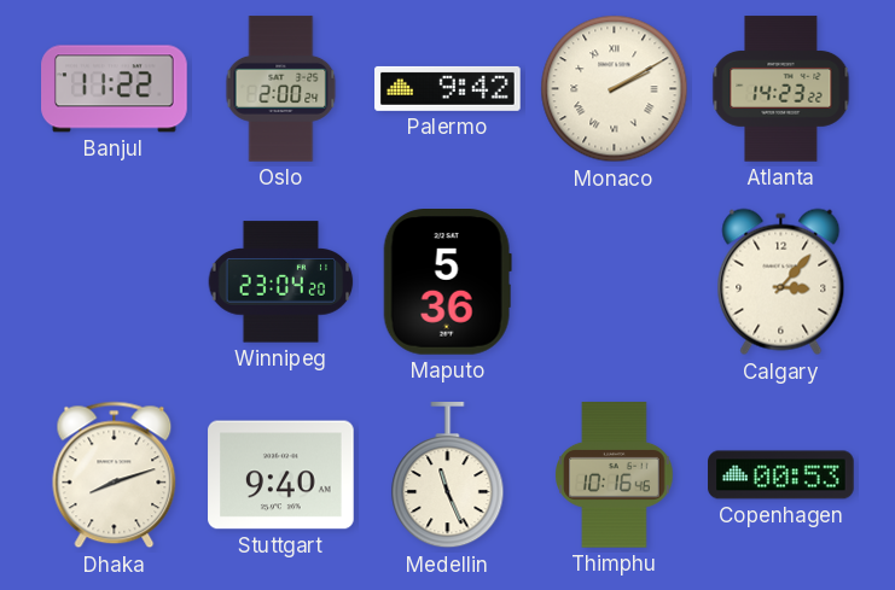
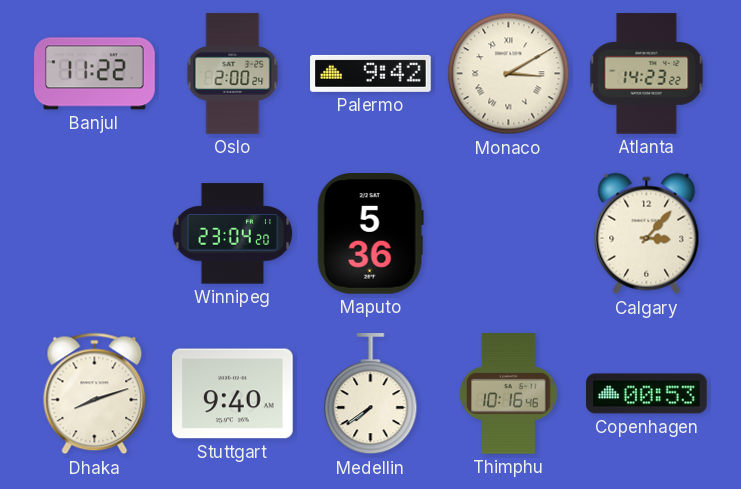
Monaco: 2:10 -> 3:10
Medellin: 11:26 -> 7:39
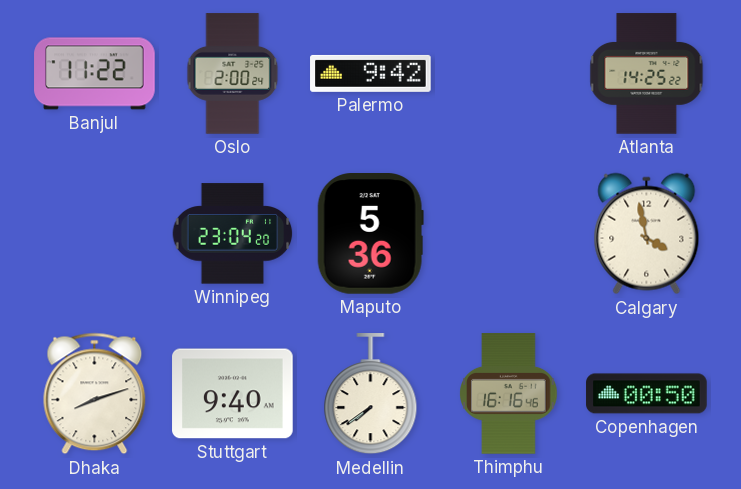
Monaco: 3:10 -> none
Atlanta: 14:23 -> 14:25
Calgary: 3:07 -> 3:58
Thimphu: 10:16 -> 16:16
Copenhagen: 00:53 -> 00:50
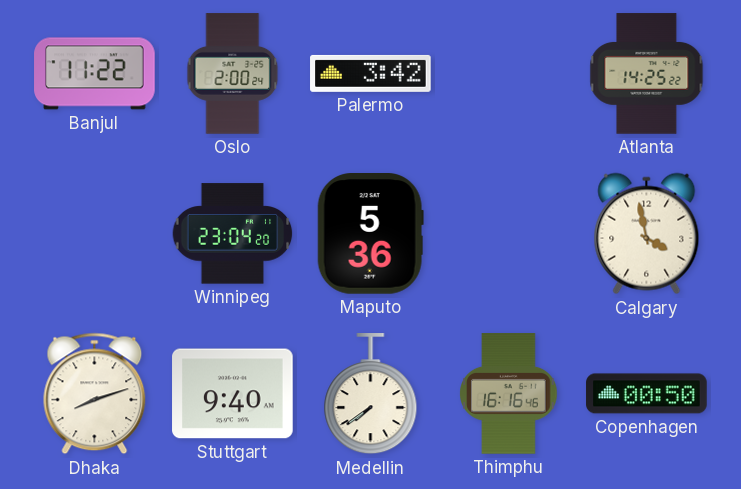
Palermo: 9:42 -> 3:42
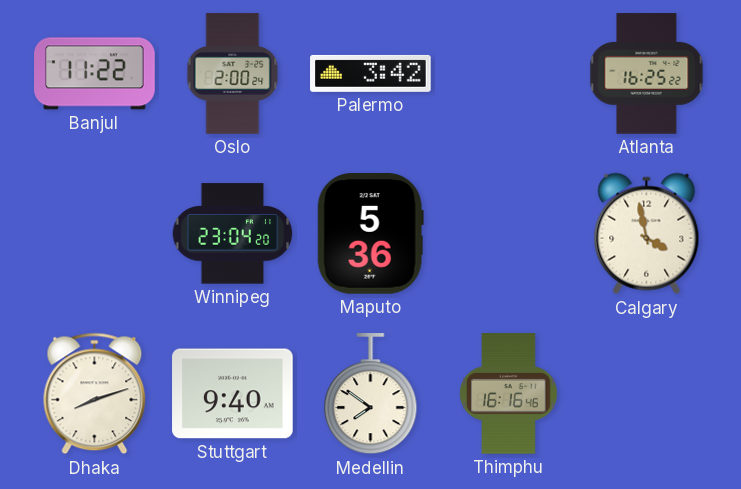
Atlanta: 14:25 -> 16:25
Medellin: 7:39 -> 7:51
Copenhagen: 00:50 -> none
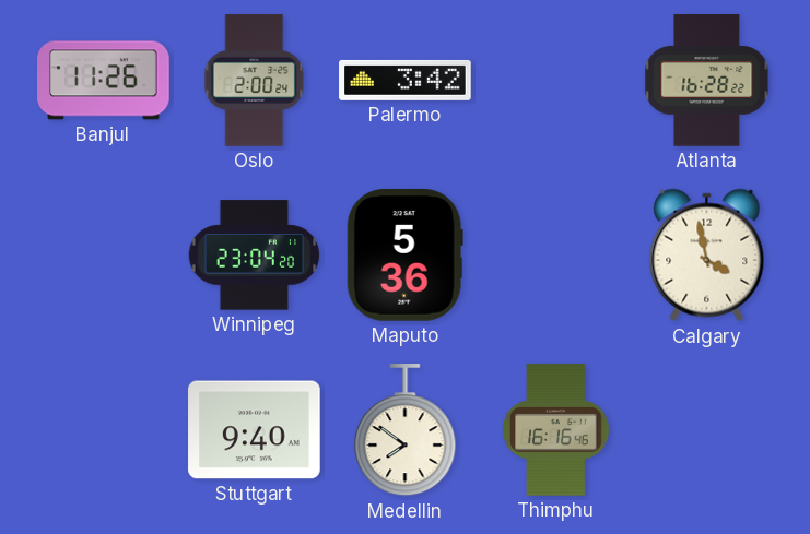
Banjul: 11:22 -> 11:26
Atlanta: 16:25 -> 16:28
Dhaka: 8:12 -> none
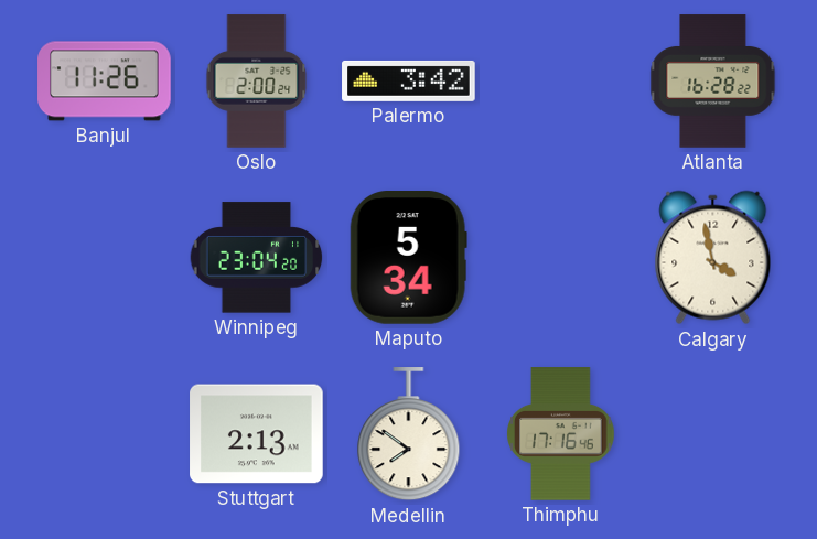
Maputo: 5:36 -> 5:34
Stuttgart: 9:40 -> 2:13
Thimphu: 16:16 -> 17:16
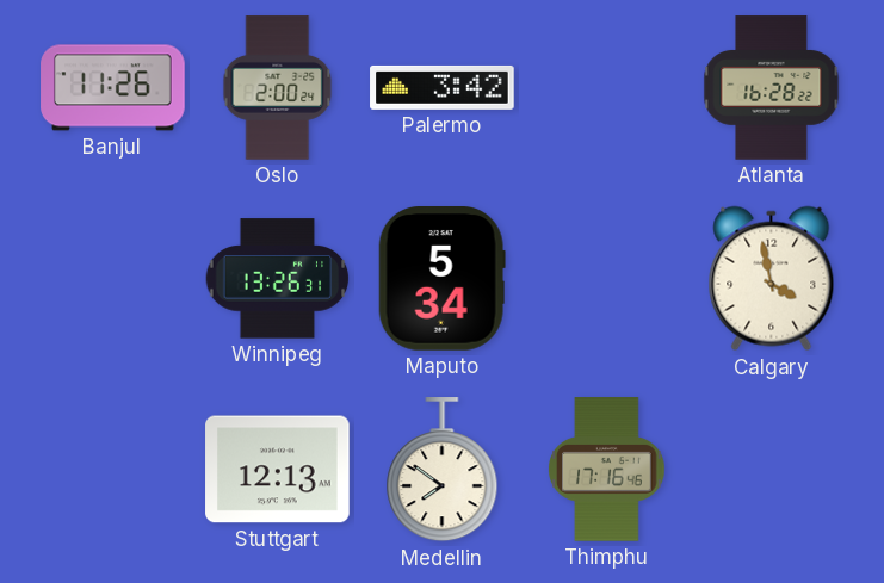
Winnipeg: 23:04 -> 13:26
Stuttgart: 2:13 -> 12:13
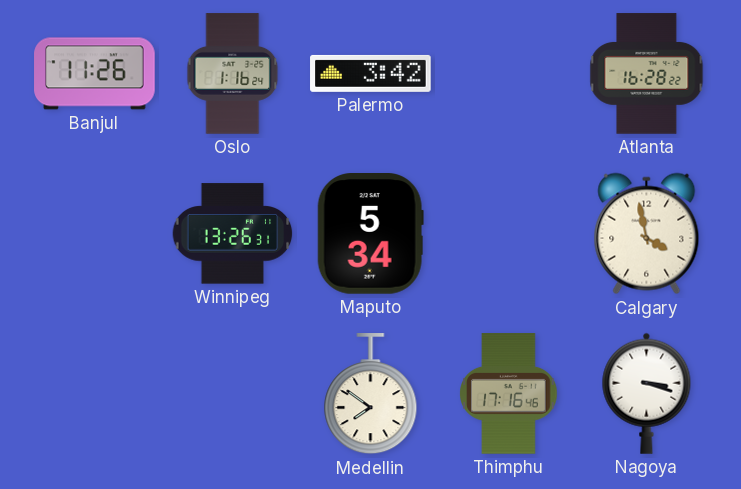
Oslo: 2:00 -> 1:16
Stuttgart: 12:13 -> none
Nagoya: none -> 3:18
